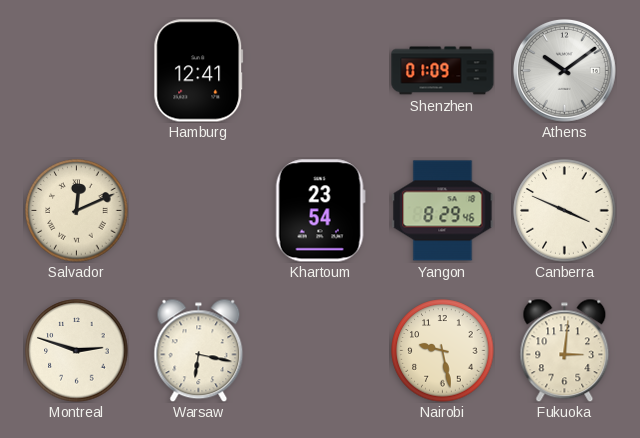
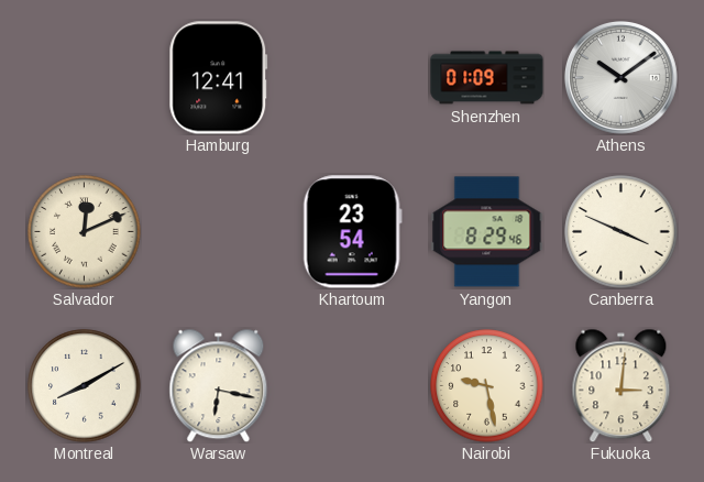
Montreal: 2:48 -> 8:10
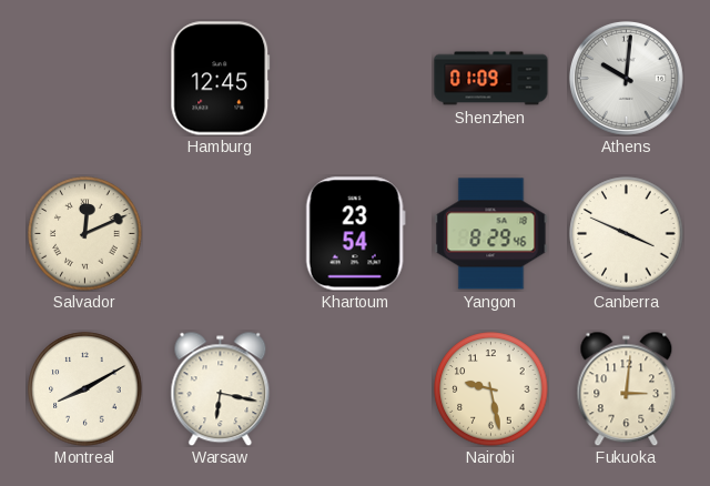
Hamburg: 12:41 -> 12:45
Athens: 10:09 -> 10:01
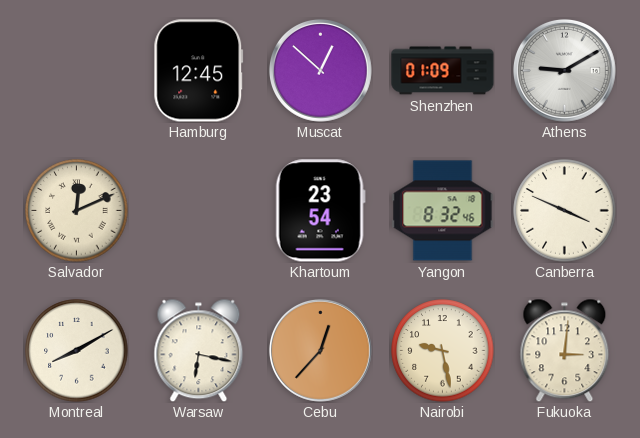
Muscat: none -> 12:52
Athens: 10:01 -> 9:10
Yangon: 8:29 -> 8:32
Cebu: none -> 12:37
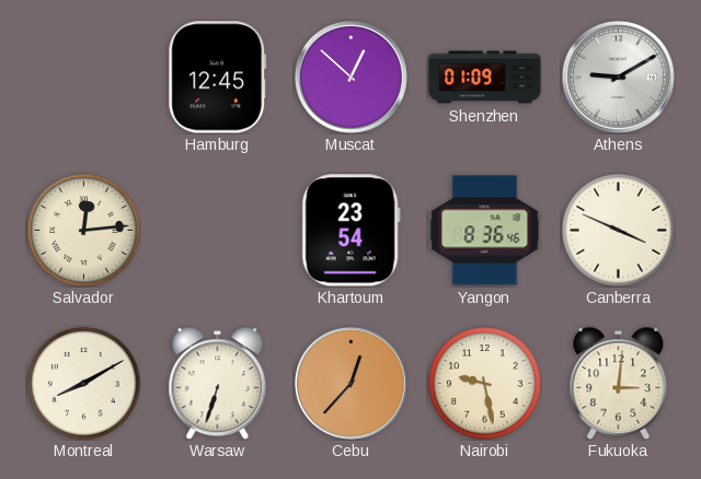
Salvador: 12:11 -> 12:14
Yangon: 8:32 -> 8:36
Warsaw: 6:17 -> 6:33
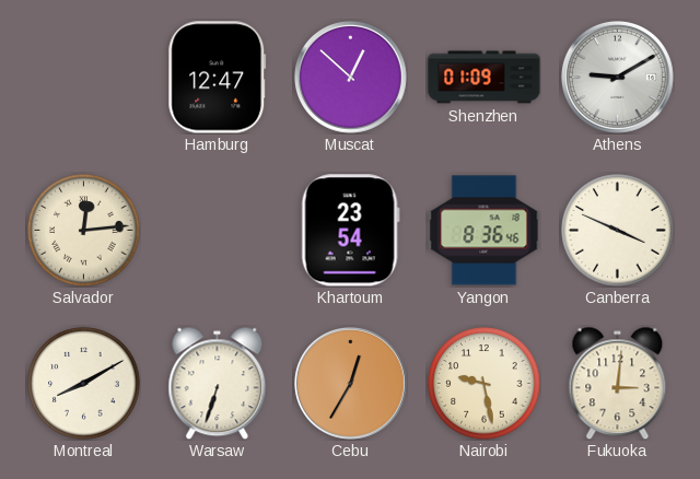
Hamburg: 12:45 -> 12:47
Cebu: 12:37 -> 12:35
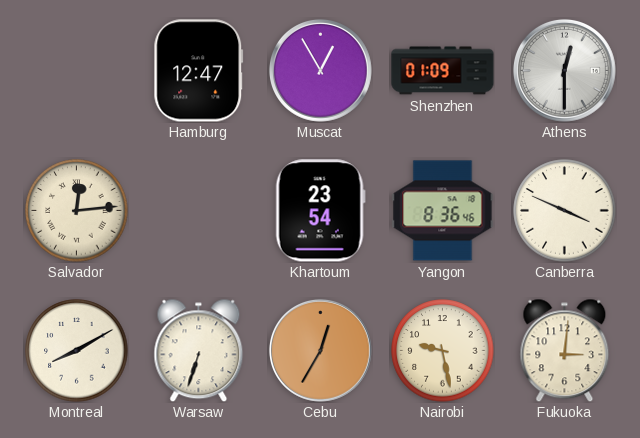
Muscat: 12:52 -> 12:55
Athens: 9:10 -> 12:30
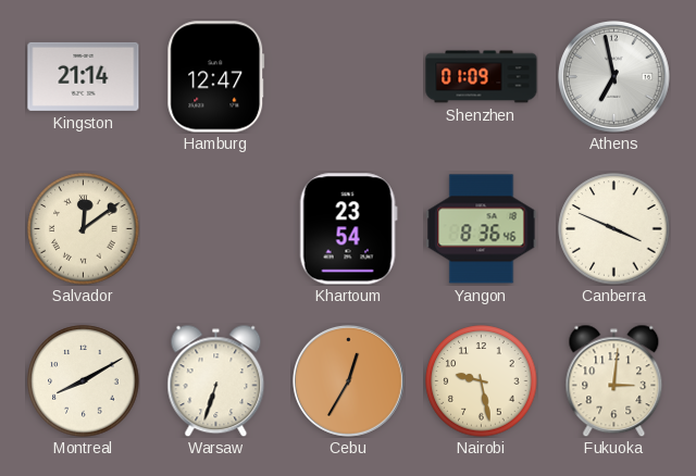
Kingston: none -> 21:14
Muscat: 12:55 -> none
Athens: 12:30 -> 6:58
Salvador: 12:14 -> 12:09
